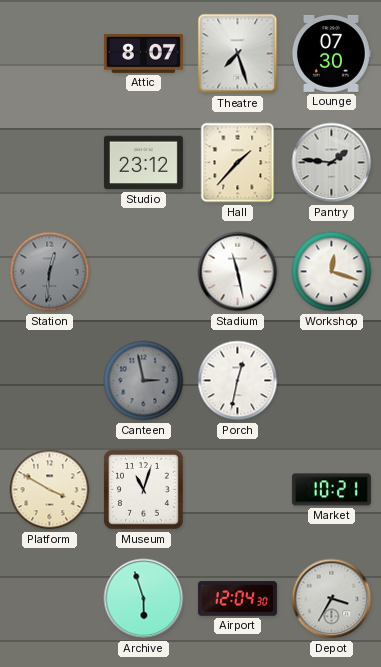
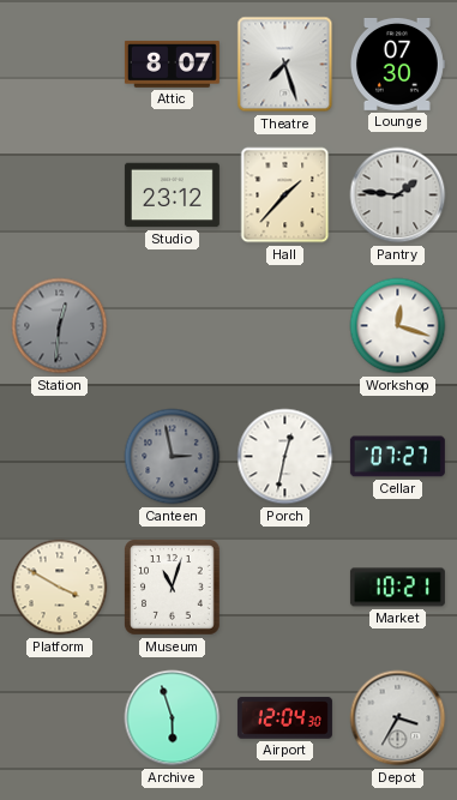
Stadium: 11:28 -> none
Cellar: none -> 07:27
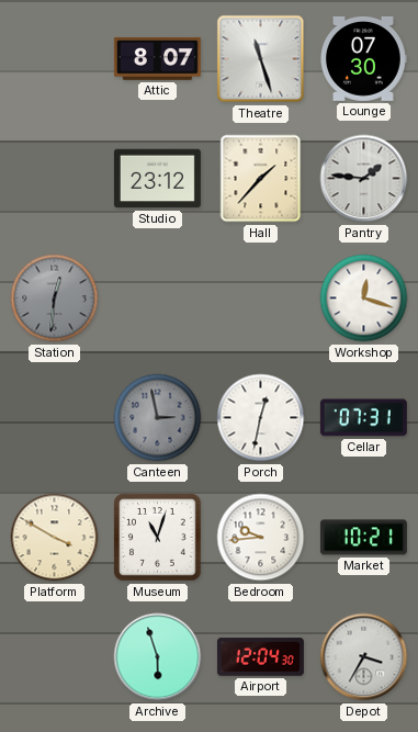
Theatre: 7:27 -> 11:27
Cellar: 07:27 -> 07:31
Bedroom: none -> 9:44
